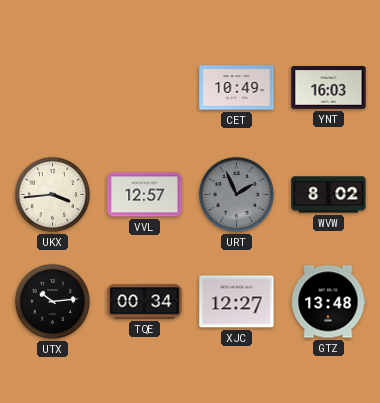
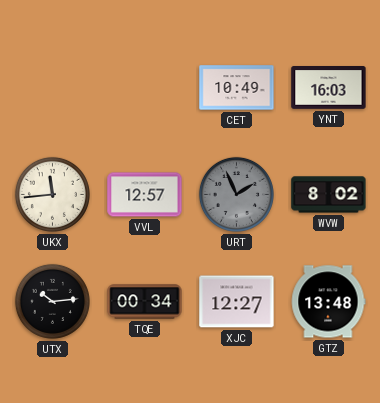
UKX: 3:44 -> 11:44
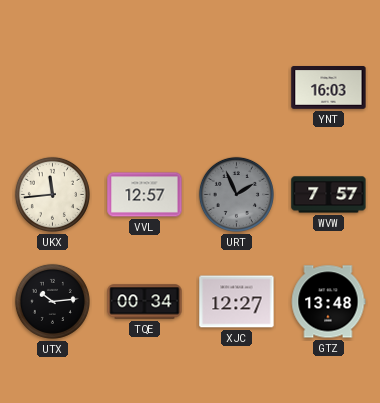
CET: 10:49 -> none
WVW: 8:02 -> 7:57
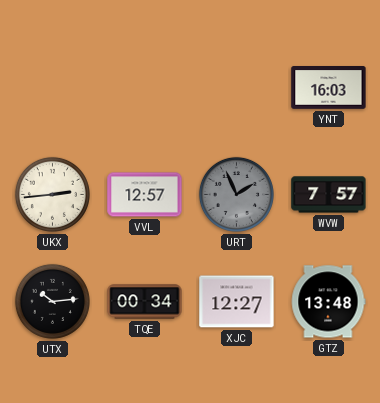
UKX: 11:44 -> 2:44
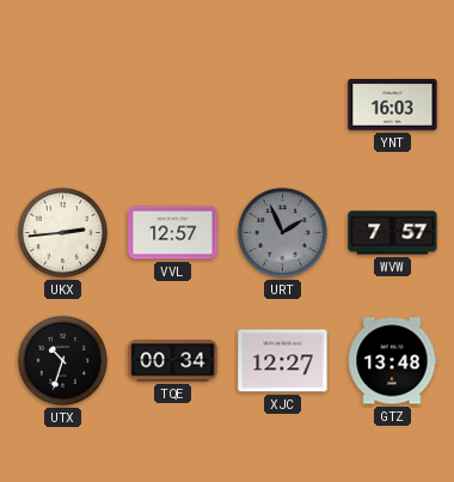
UTX: 10:14 -> 10:33
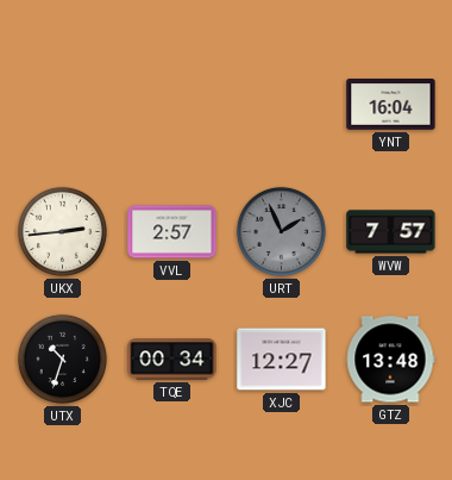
YNT: 16:03 -> 16:04
VVL: 12:57 -> 2:57
